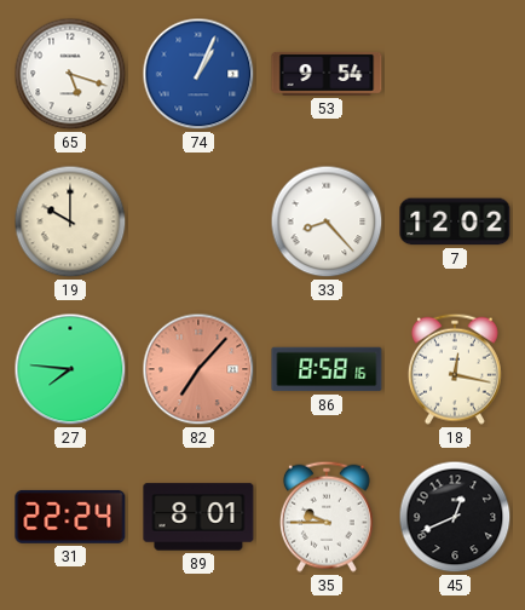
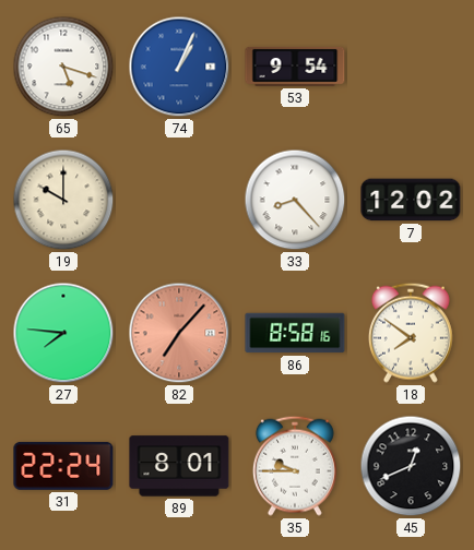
18: 12:17 -> 7:51
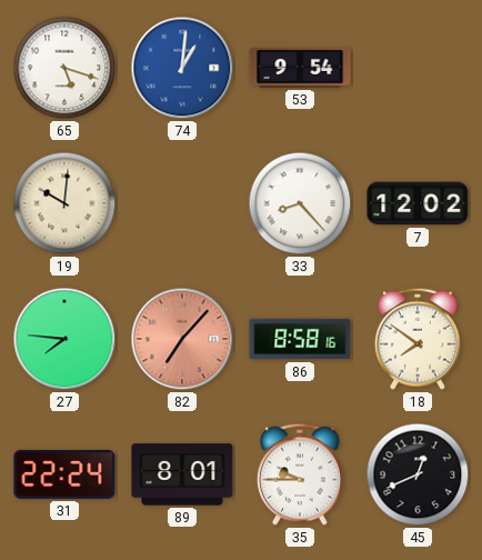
74: 1:04 -> 1:01
19: 10:00 -> 10:01
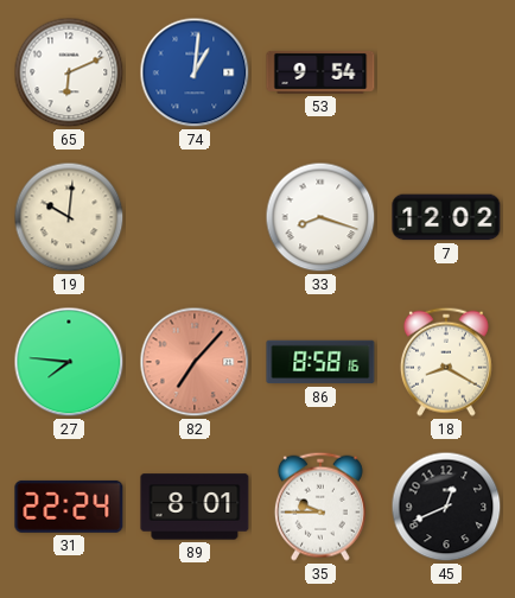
65: 5:18 -> 6:11
33: 8:23 -> 8:18
18: 7:51 -> 8:20
